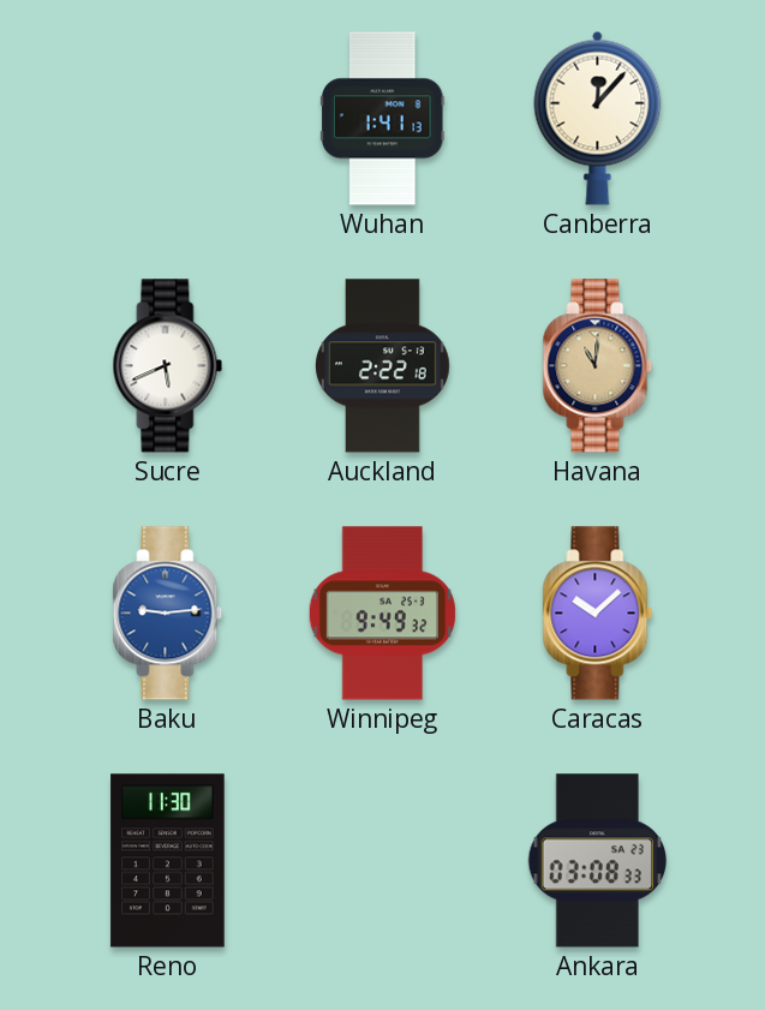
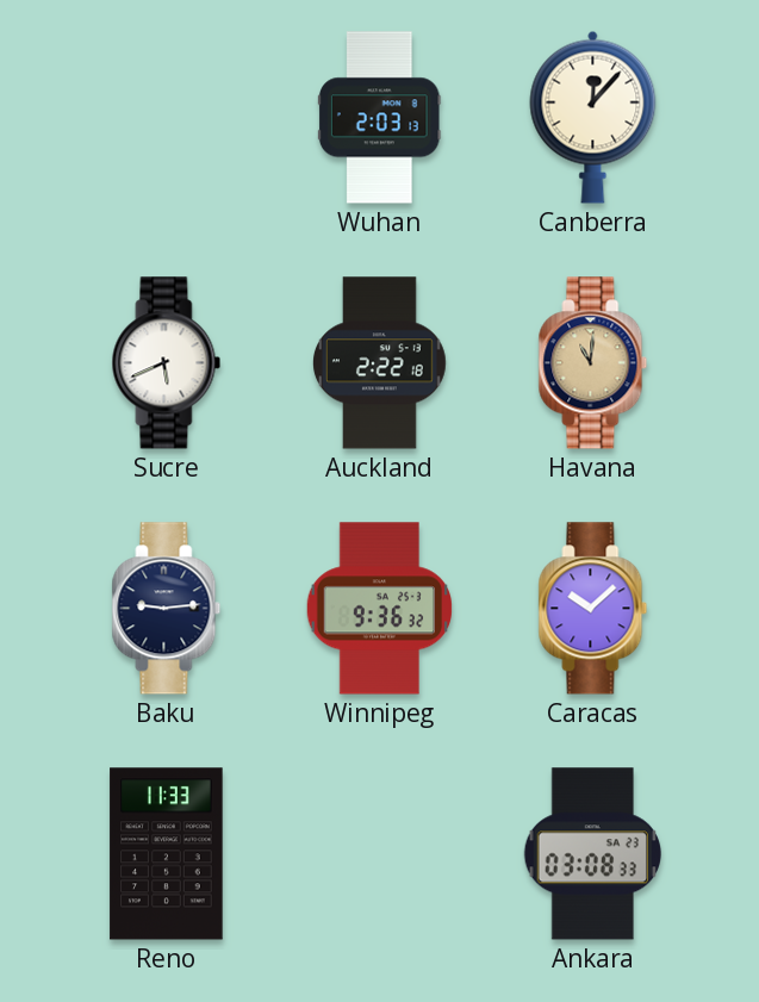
Wuhan: 1:41 -> 2:03
Baku dial: blue -> navy
Winnipeg: 9:49 -> 9:36
Reno: 11:30 -> 11:33
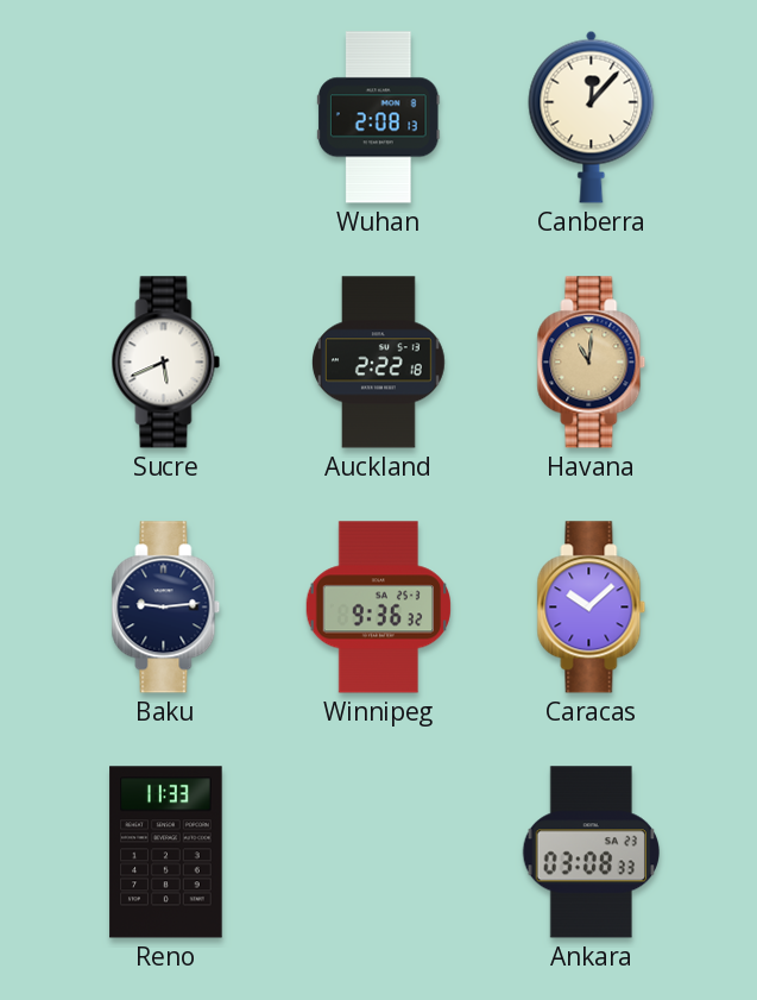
Wuhan: 2:03 -> 2:08
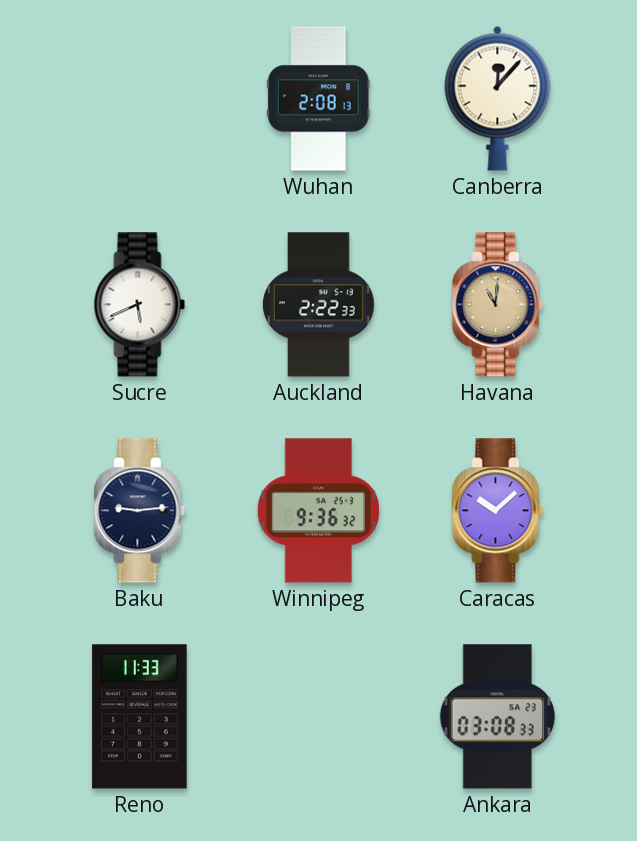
Auckland: 2:22:18 -> 2:22:33
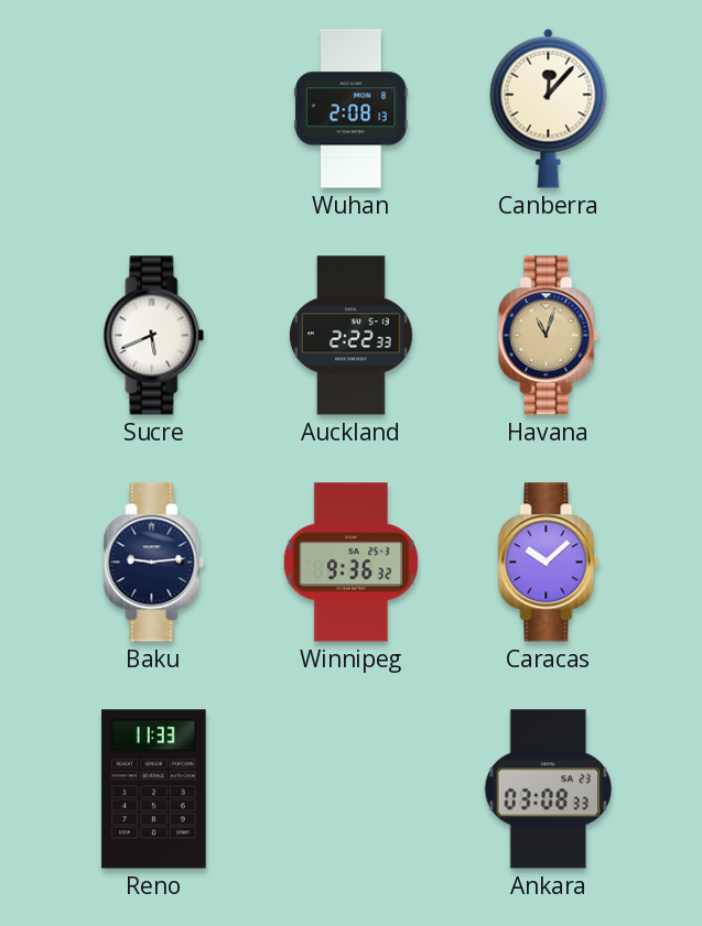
Havana: 11:01 -> 11:03
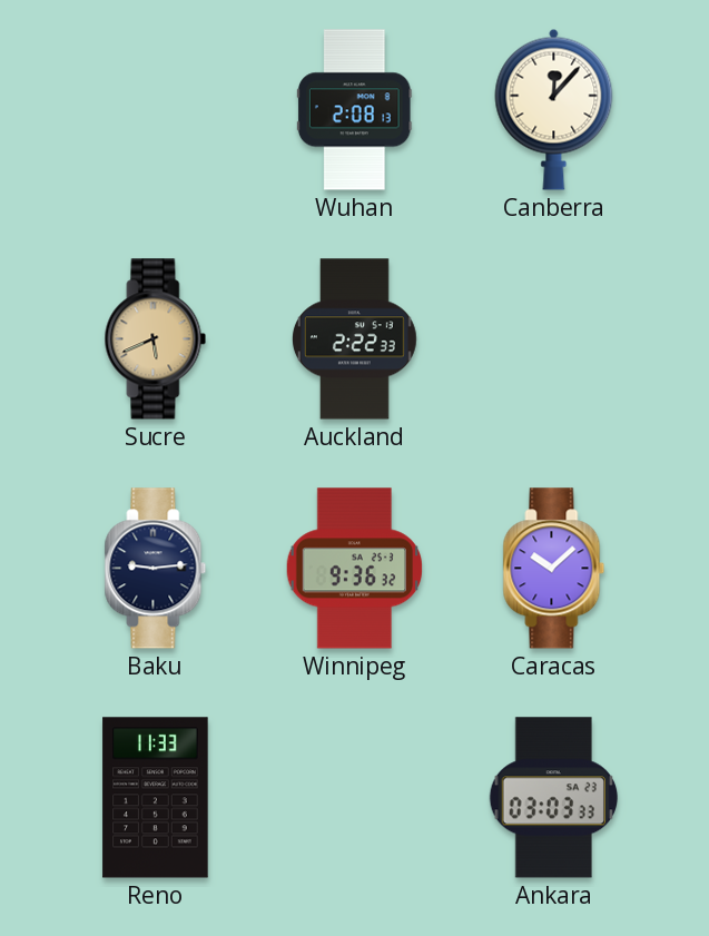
Sucre dial: white -> champagne
Havana: 11:03 -> none
Ankara: 03:08 -> 03:03
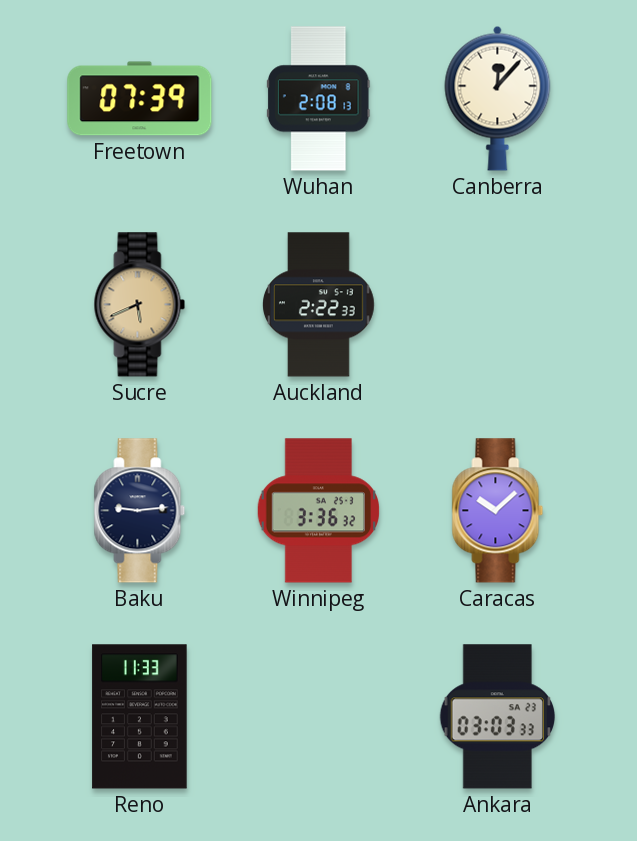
Freetown: none -> 07:39
Winnipeg: 9:36 -> 3:36
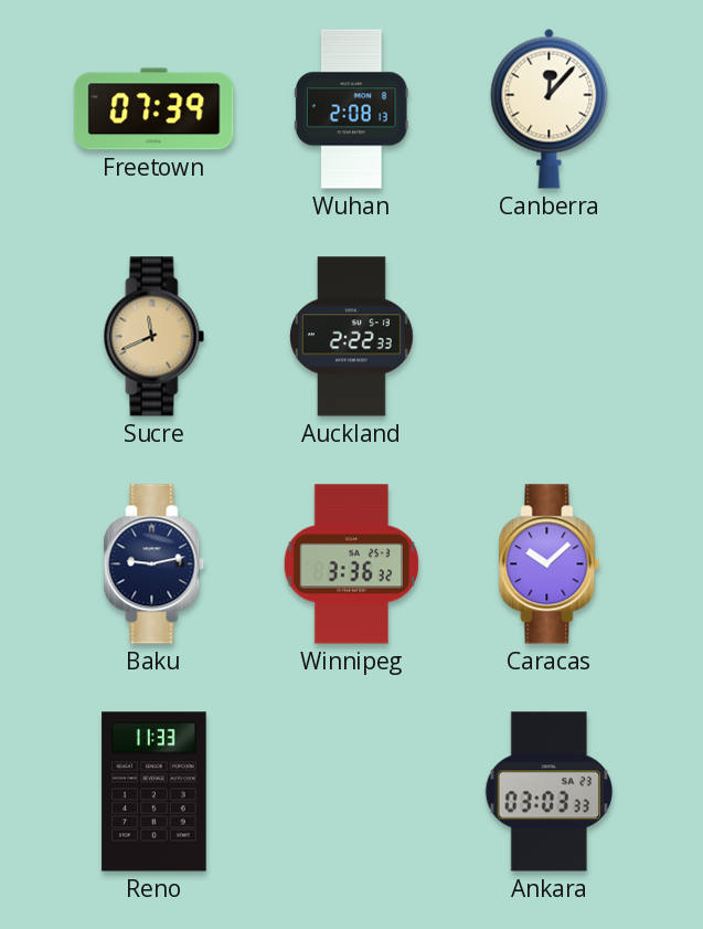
Sucre: 5:41 -> 11:41
Baku: 9:14 -> 9:13
